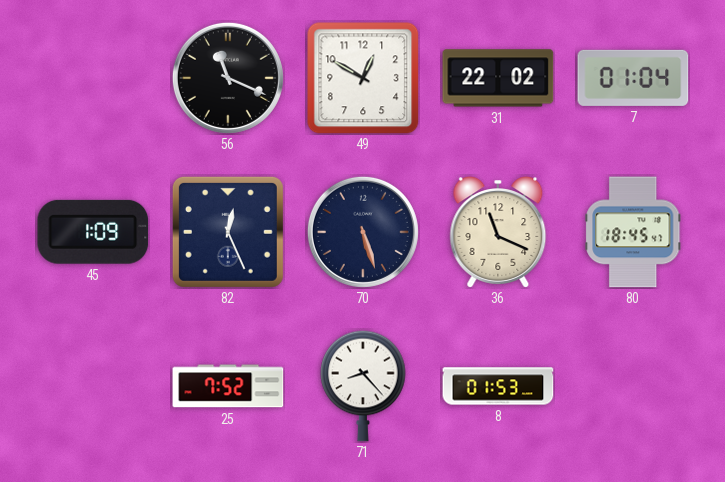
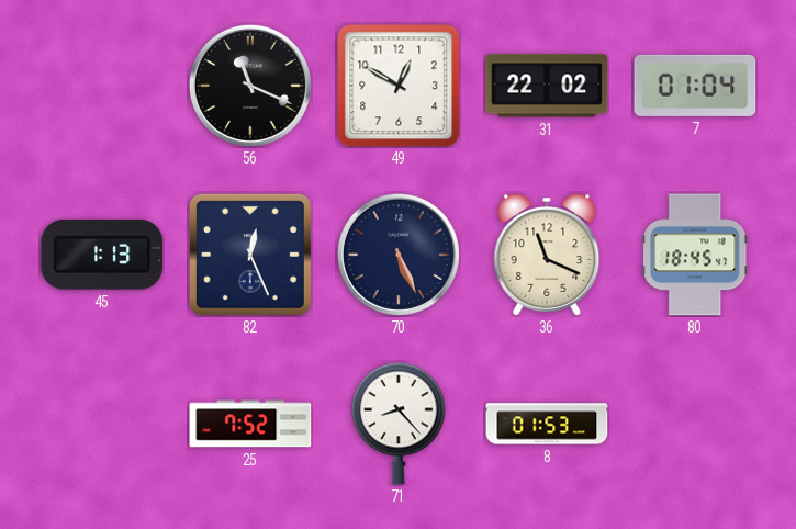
45: 1:09 -> 1:13
70: 5:27 -> 5:26
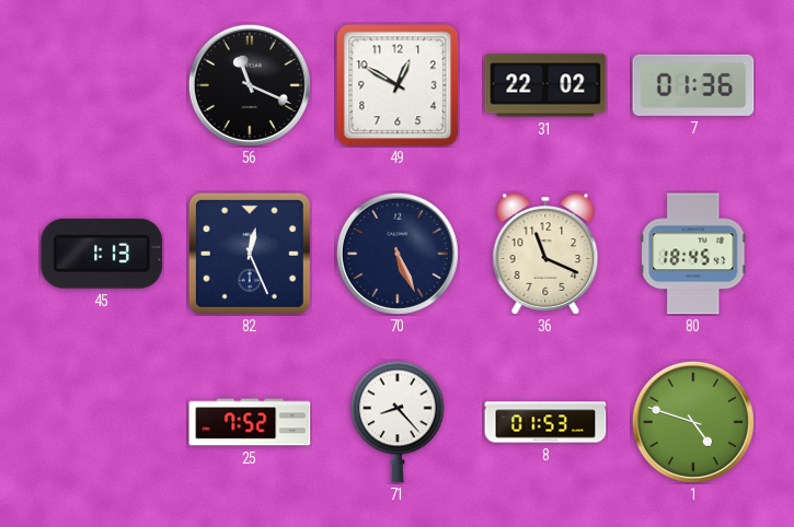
7: 01:04 -> 01:36
1: none -> 4:48
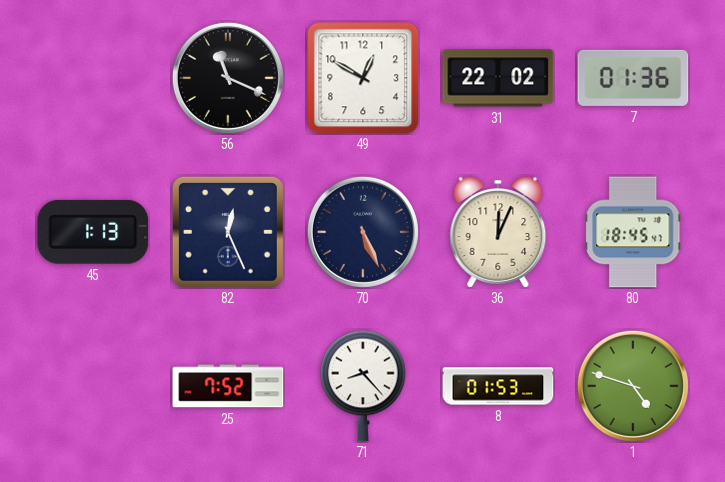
36: 11:19 -> 12:04
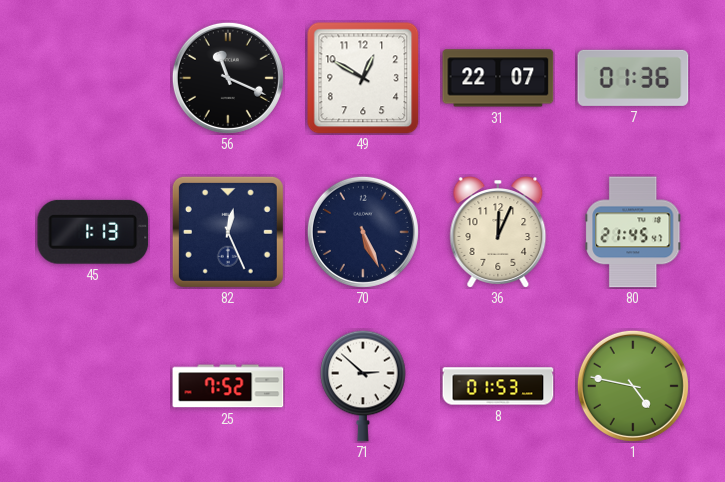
31: 22:02 -> 22:07
80: 18:45 -> 21:45
71: 8:23 -> 2:52
1: 4:48 -> 4:47
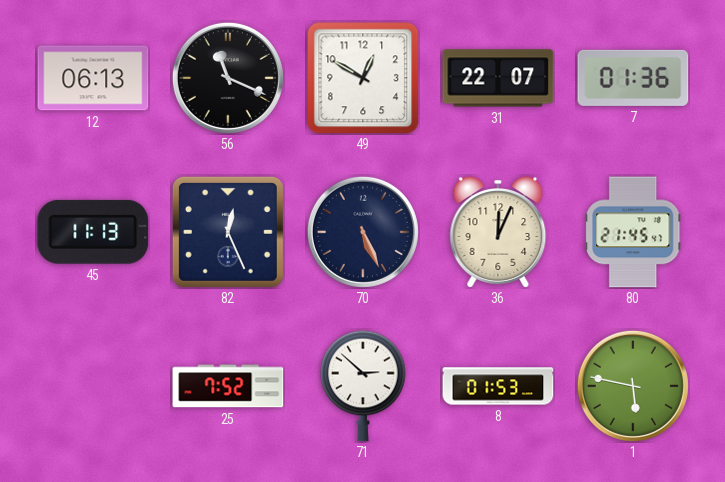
12: none -> 06:13
45: 1:13 -> 11:13
1: 4:47 -> 5:47
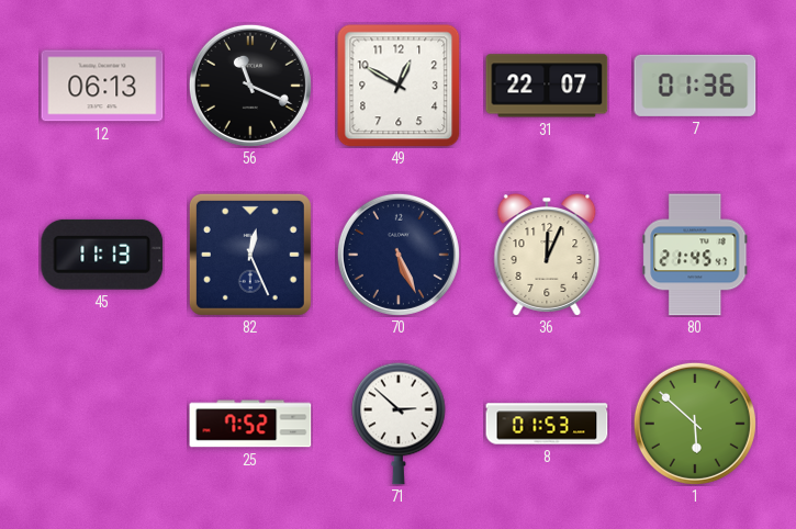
1: 5:47 -> 5:52
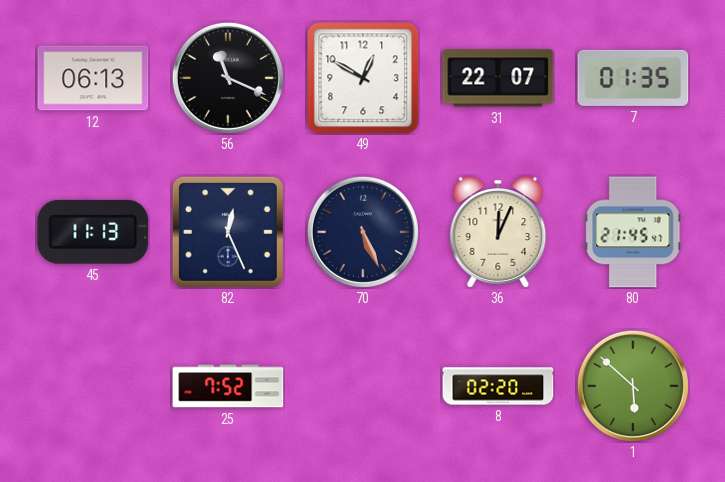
7: 01:36 -> 01:35
71: 2:52 -> none
8: 01:53 -> 02:20
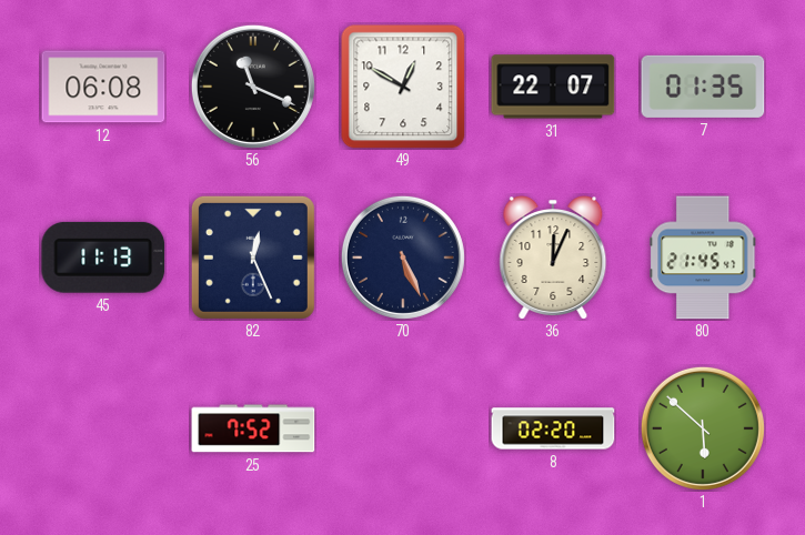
12: 06:13 -> 06:08
